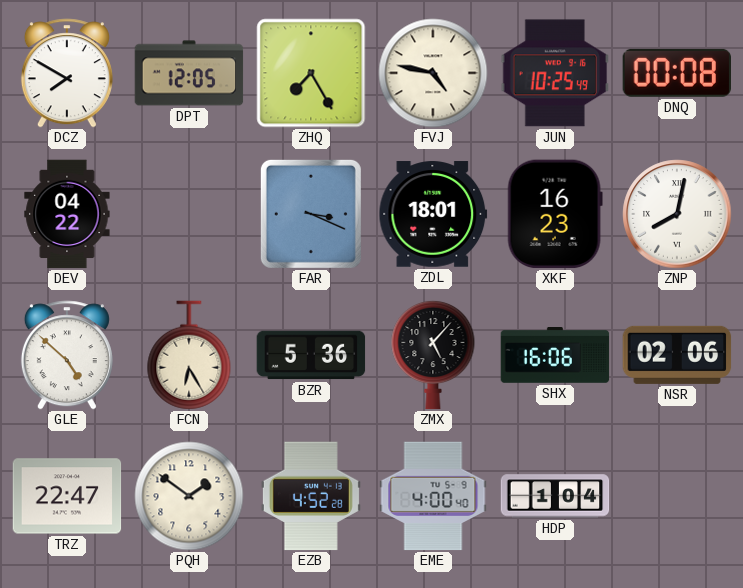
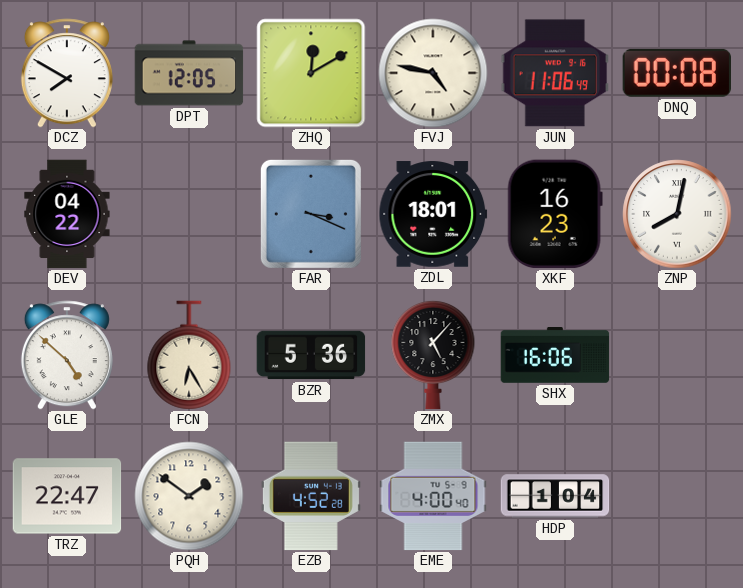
ZHQ: 7:25 -> 12:10
JUN: 10:25 -> 11:06
NSR: 02:06 -> none
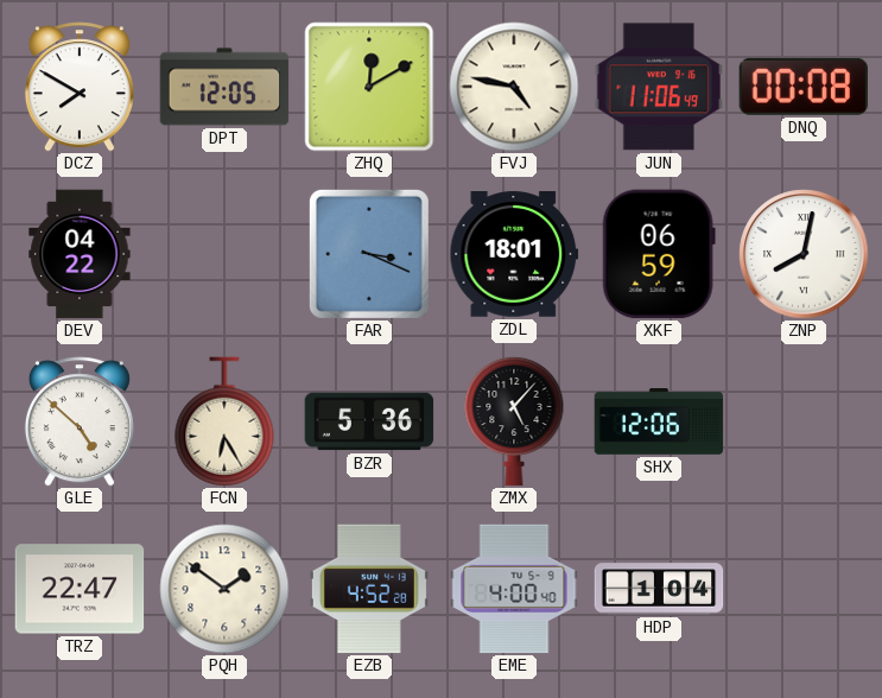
XKF: 16:23 -> 06:59
SHX: 16:06 -> 12:06
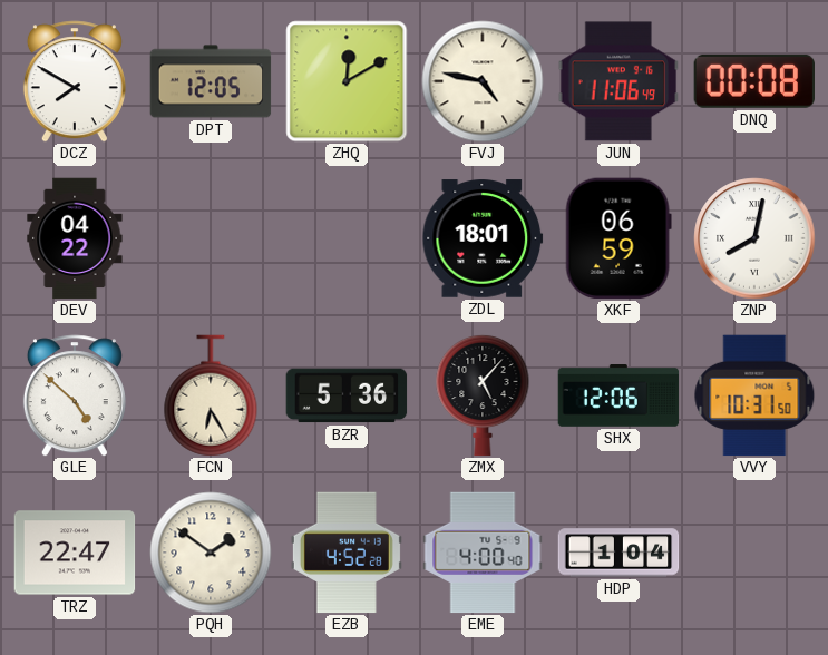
FAR: 3:19 -> none
VVY: none -> 10:31
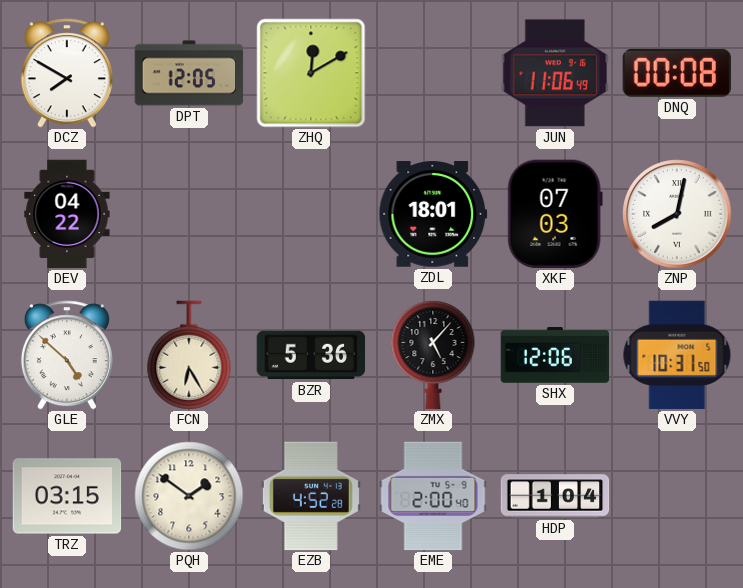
FVJ: 4:47 -> none
XKF: 06:59 -> 07:03
TRZ: 22:47 -> 03:15
EME: 4:00 -> 2:00
